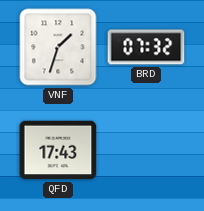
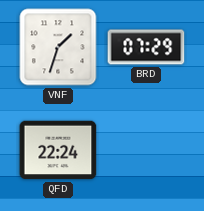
BRD: 07:32 -> 07:29
QFD: 17:43 -> 22:24
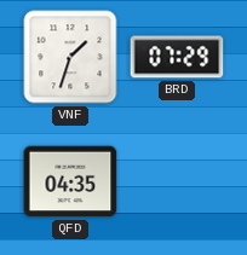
QFD: 22:24 -> 04:35
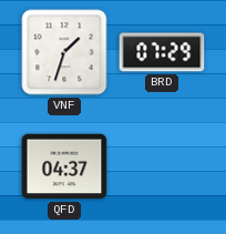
QFD: 04:35 -> 04:37
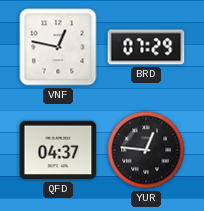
VNF: 1:33 -> 12:47
YUR: none -> 12:46
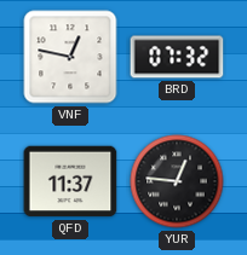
BRD: 07:29 -> 07:32
QFD: 04:37 -> 11:37
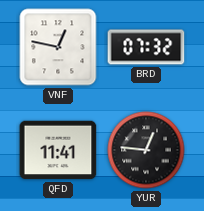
QFD: 11:37 -> 11:41
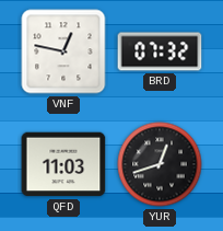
QFD: 11:41 -> 11:03
YUR: 12:46 -> 12:42
